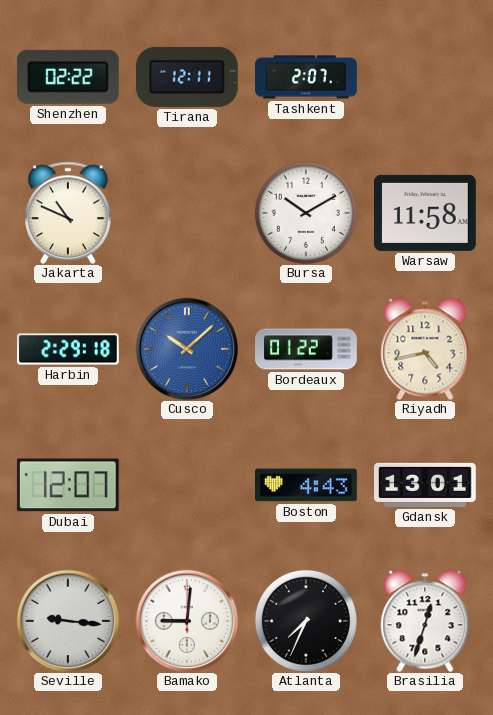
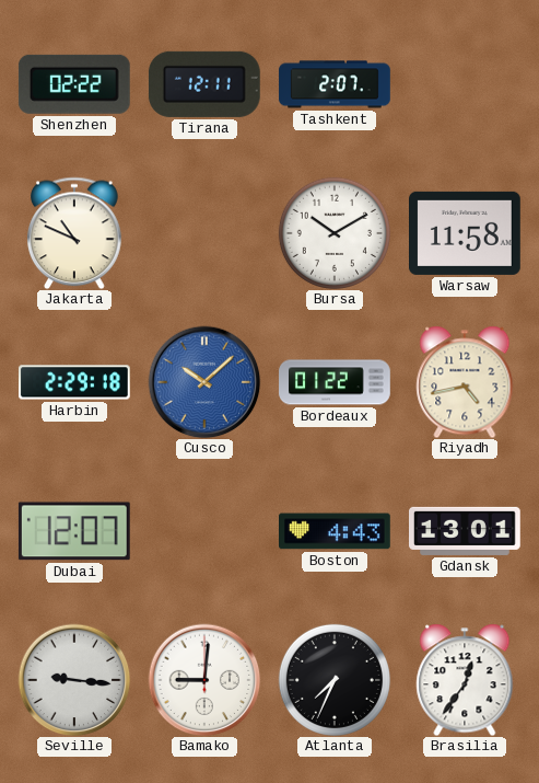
Brasilia: 12:33 -> 12:36
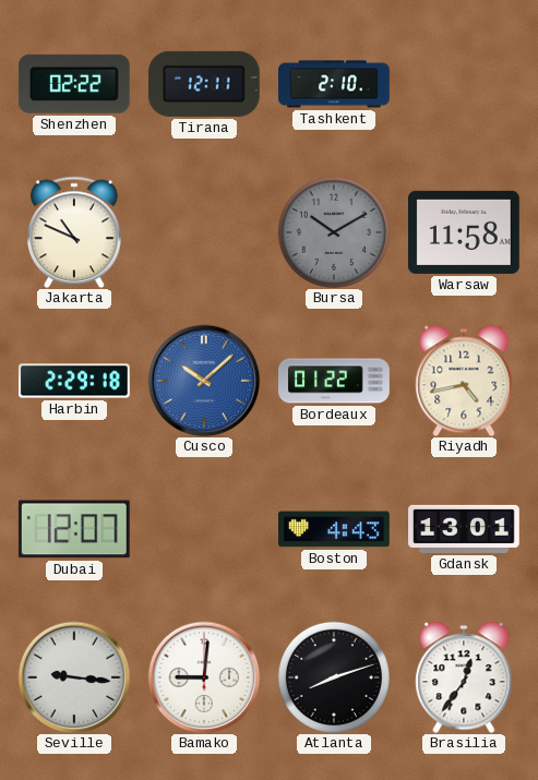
Tashkent: 2:07 -> 2:10
Bursa dial: white -> grey
Atlanta: 7:34 -> 8:12
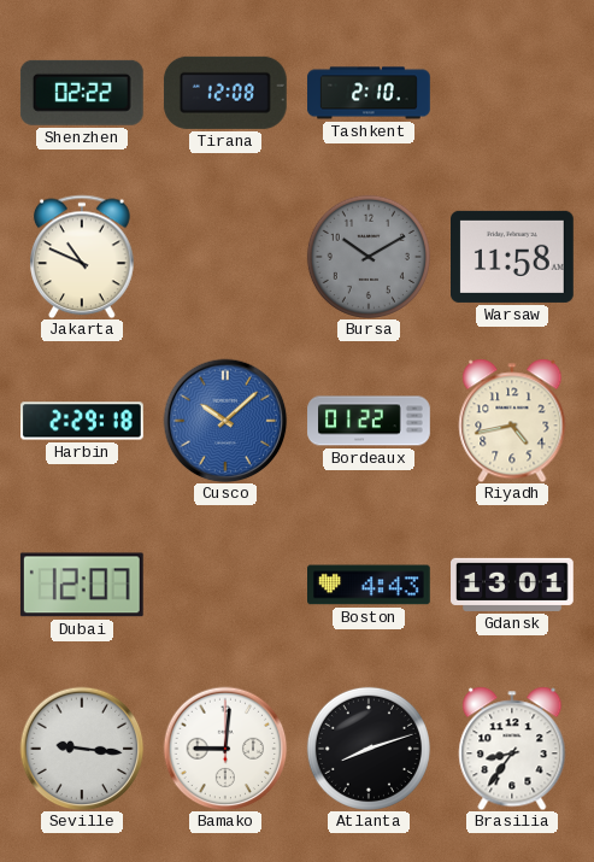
Tirana: 12:11 -> 12:08
Brasilia: 12:36 -> 8:36
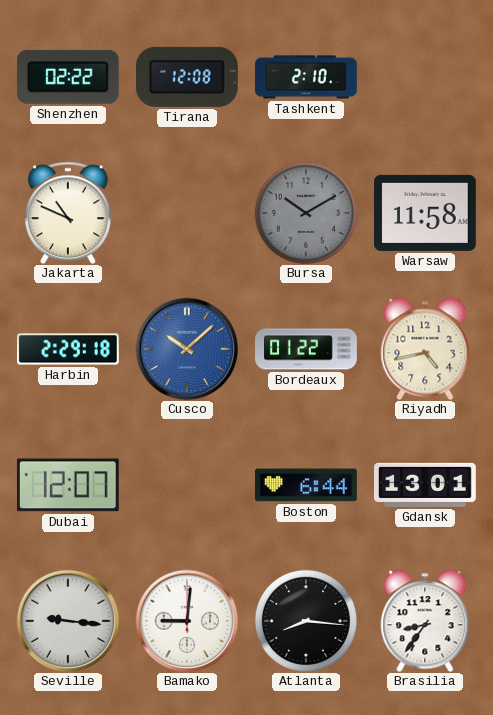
Boston: 4:43 -> 6:44
Atlanta: 8:12 -> 8:16
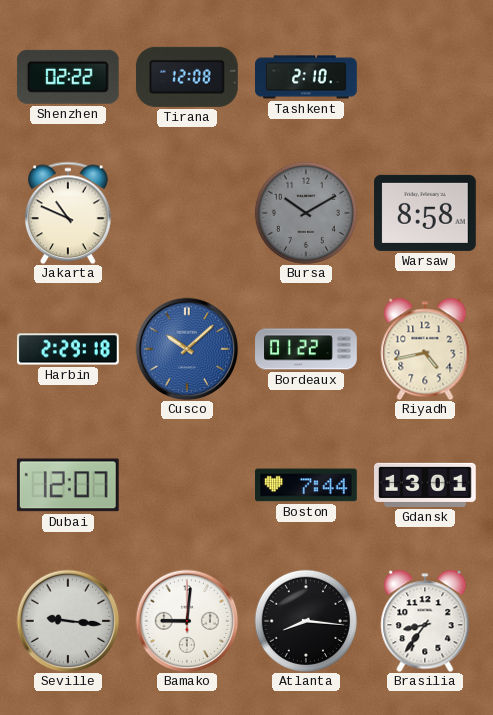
Warsaw: 11:58 -> 8:58
Boston: 6:44 -> 7:44
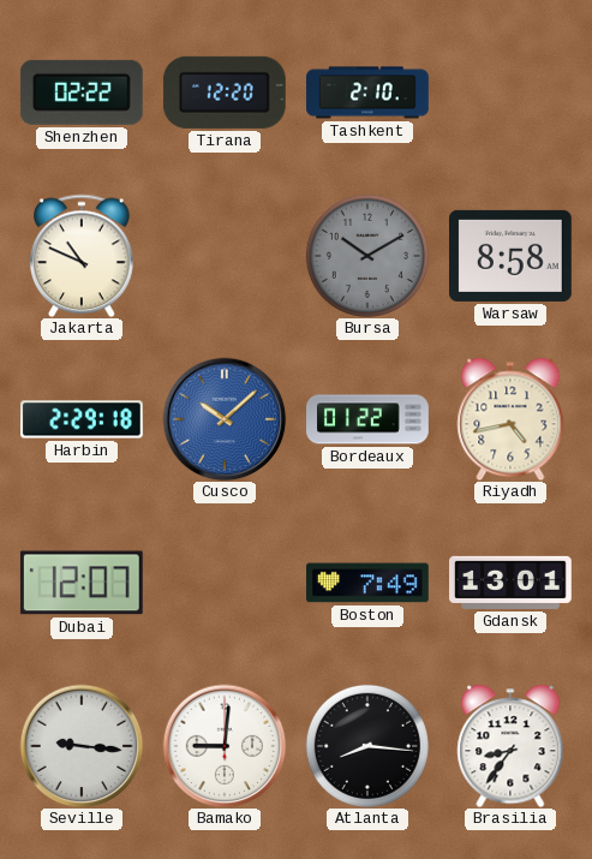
Tirana: 12:08 -> 12:20
Boston: 7:44 -> 7:49
